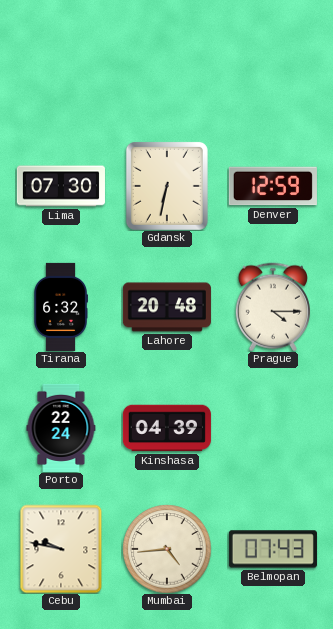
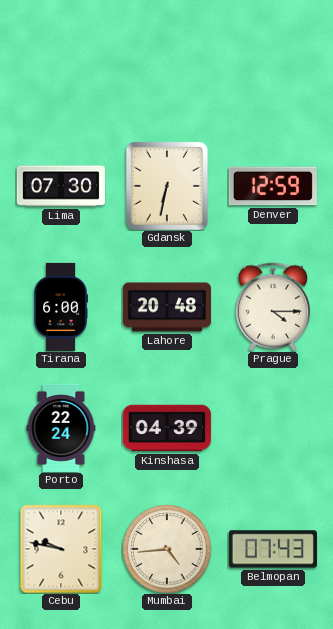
Tirana: 6:32 -> 6:00
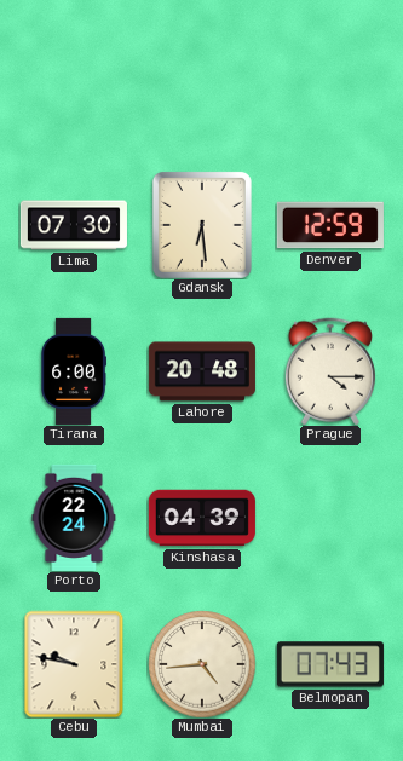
Gdansk: 6:32 -> 6:29
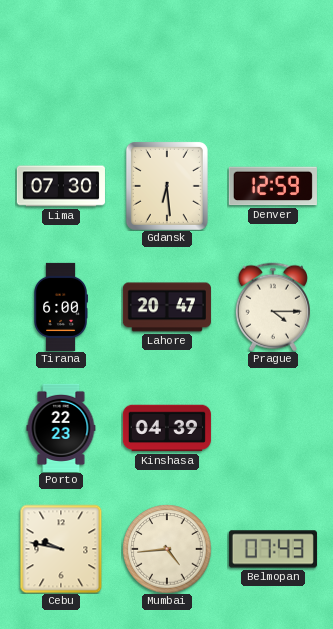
Lahore: 20:48 -> 20:47
Porto: 22:24 -> 22:23
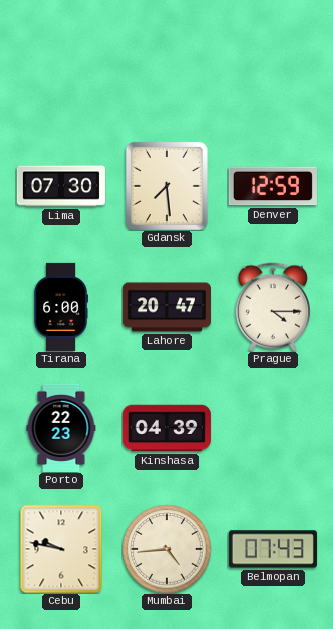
Gdansk: 6:29 -> 7:29
